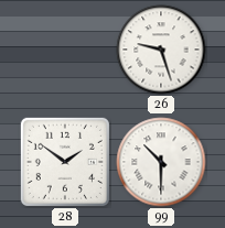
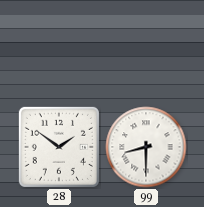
26: 9:27 -> none
99: 10:30 -> 8:30
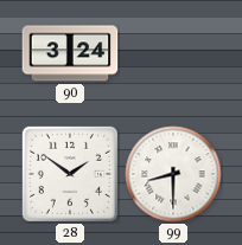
90: none -> 3:24
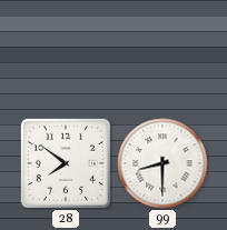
90: 3:24 -> none
28: 1:51 -> 7:51
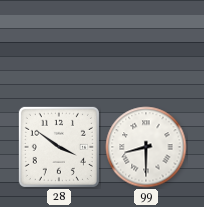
28: 7:51 -> 3:51
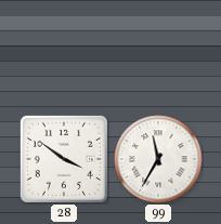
99: 8:30 -> 11:35
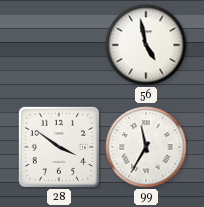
56: none -> 4:58
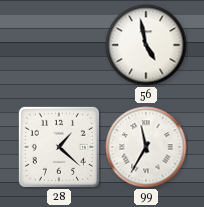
28: 3:51 -> 1:22
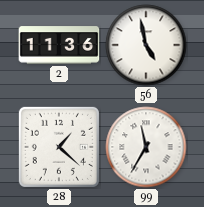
2: none -> 11:36
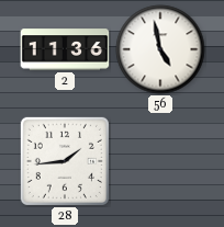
28: 1:22 -> 1:44
99: 11:35 -> none
